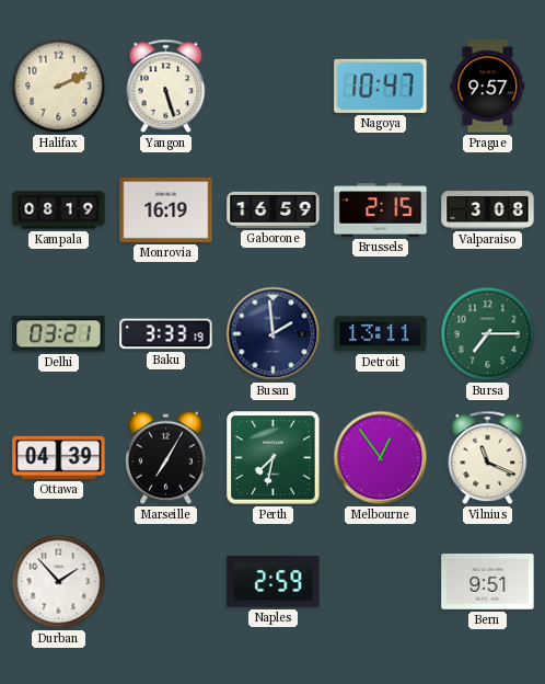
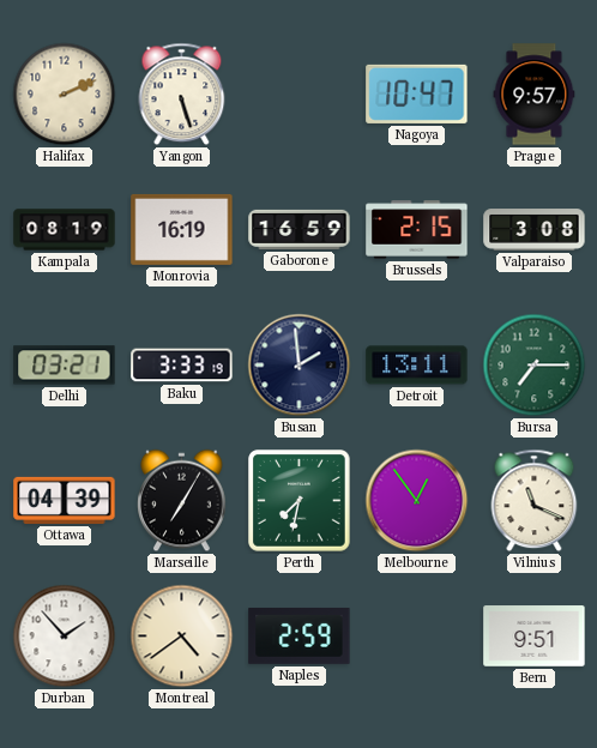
Montreal: none -> 4:39
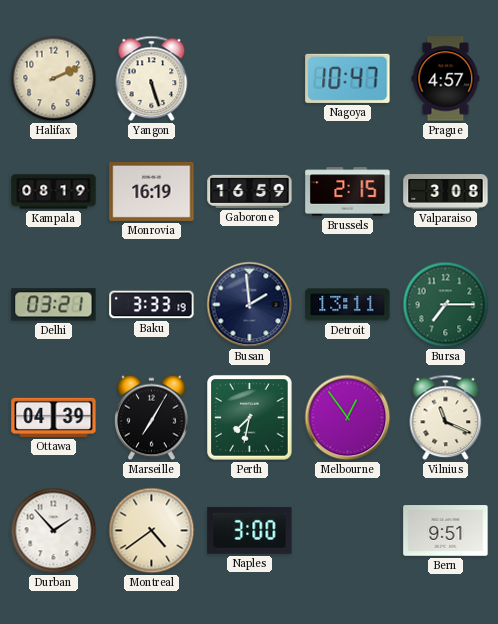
Prague: 9:57 -> 4:57
Naples: 2:59 -> 3:00
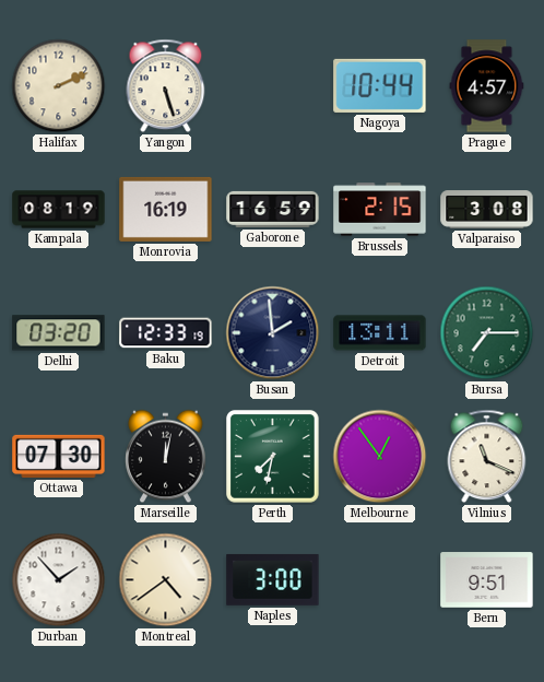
Nagoya: 10:47 -> 10:44
Delhi: 03:21 -> 03:20
Baku: 3:33 -> 12:33
Ottawa: 04:39 -> 07:30
Marseille: 7:05 -> 12:02
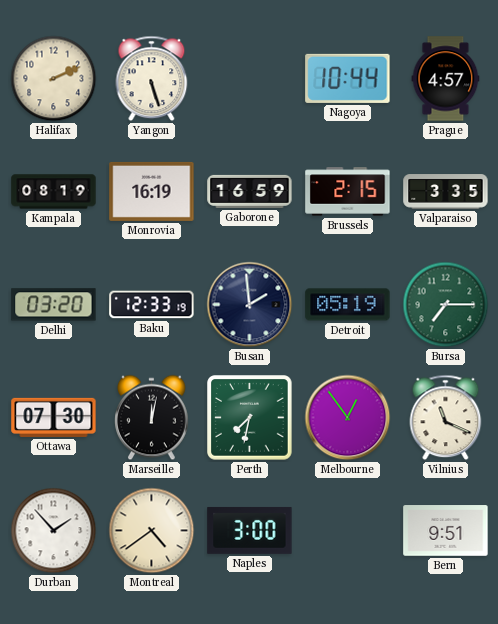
Valparaiso: 3:08 -> 3:35
Detroit: 13:11 -> 05:19
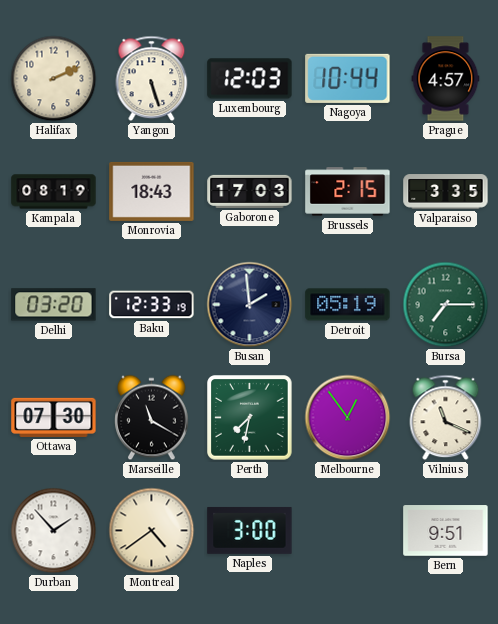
Luxembourg: none -> 12:03
Monrovia: 16:19 -> 18:43
Gaborone: 16:59 -> 17:03
Marseille: 12:02 -> 11:20
